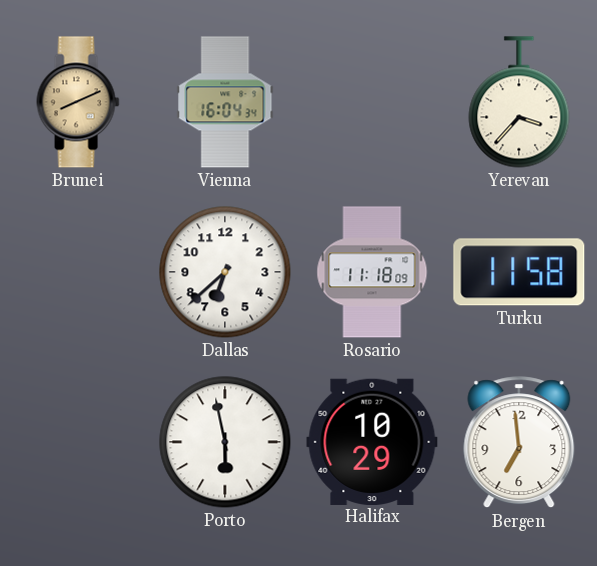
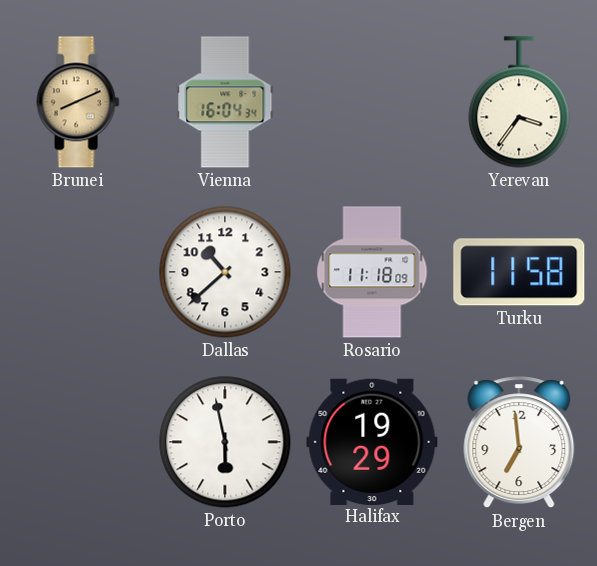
Yerevan: 3:37 -> 3:36
Dallas: 6:38 -> 10:38
Halifax: 10:29 -> 19:29
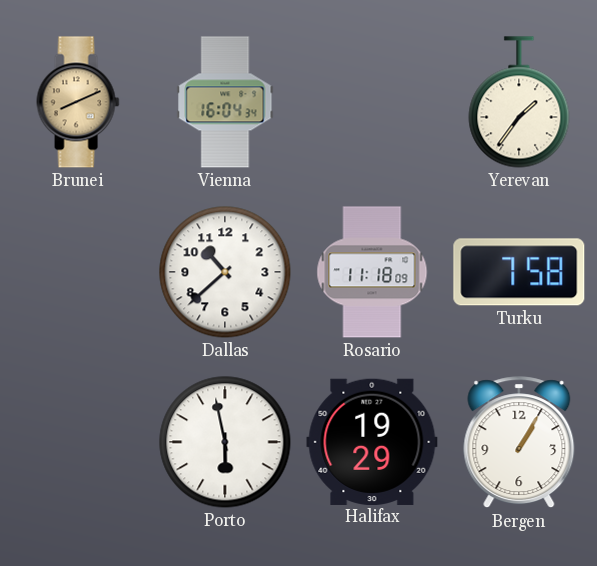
Yerevan: 3:36 -> 1:36
Turku: 11:58 -> 7:58
Bergen: 6:59 -> 1:05
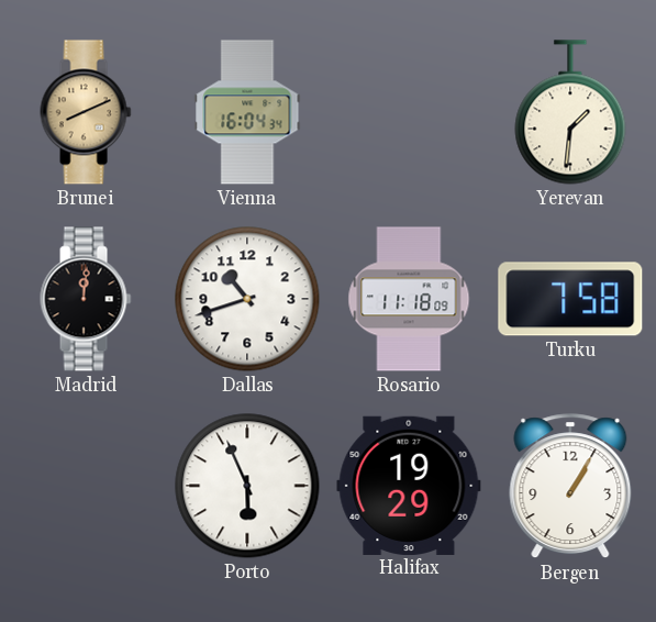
Yerevan: 1:36 -> 1:31
Madrid: none -> 12:01
Dallas: 10:38 -> 10:42
Porto: 5:58 -> 5:56
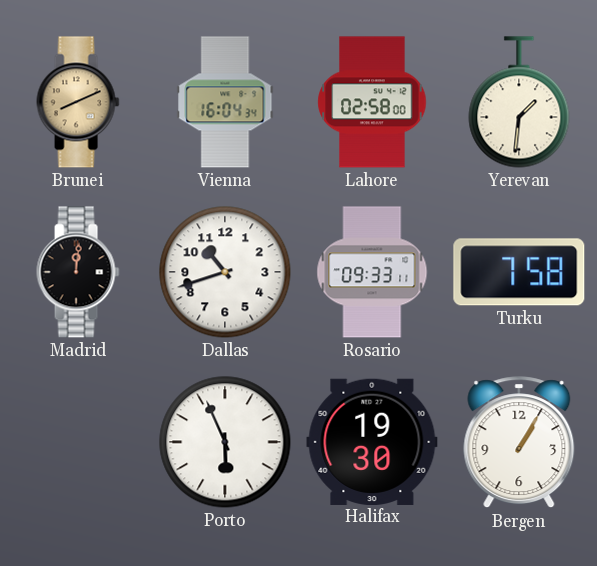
Lahore: none -> 02:58
Rosario: 11:18 -> 09:33
Halifax: 19:29 -> 19:30
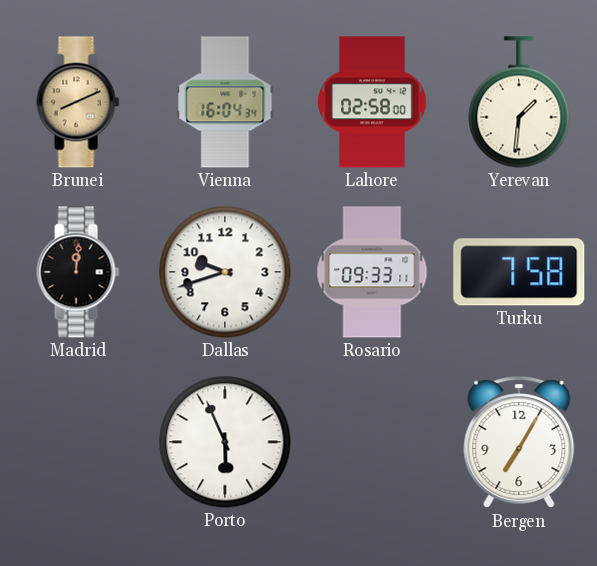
Dallas: 10:42 -> 9:42
Halifax: 19:30 -> none
Bergen: 1:05 -> 7:05
